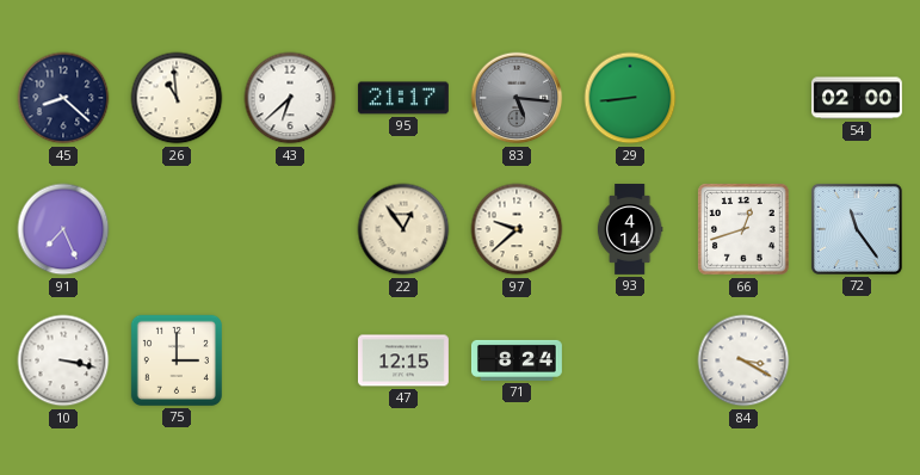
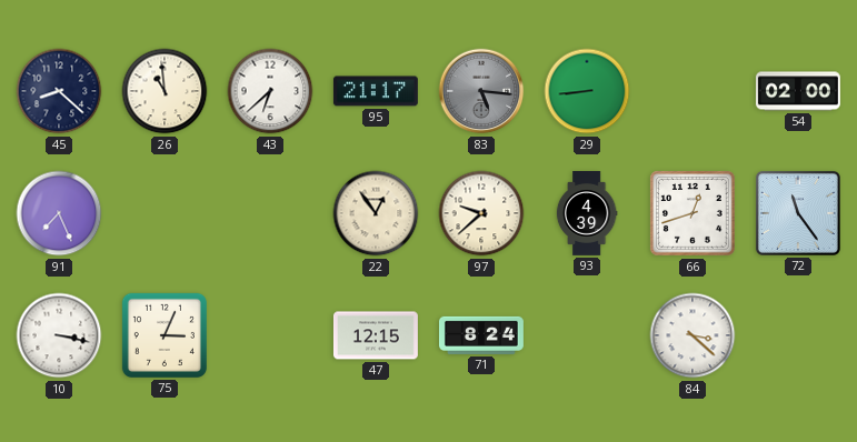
93: 4:14 -> 4:39
75: 3:00 -> 3:04
84: 3:20 -> 3:22
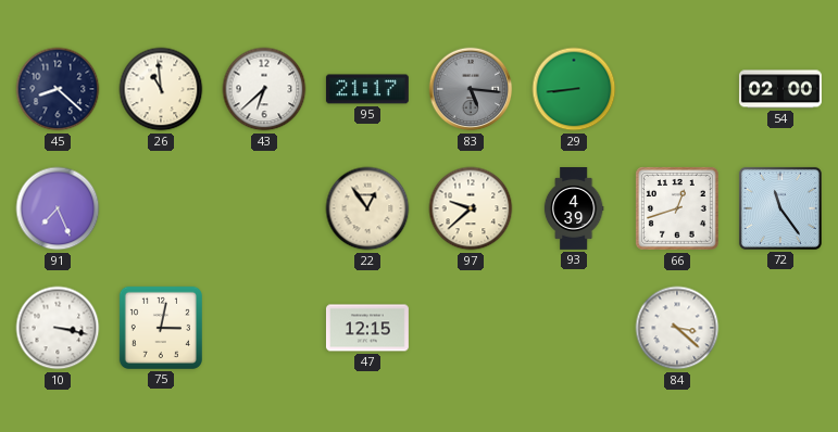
75: 3:04 -> 3:02
71: 8:24 -> none
